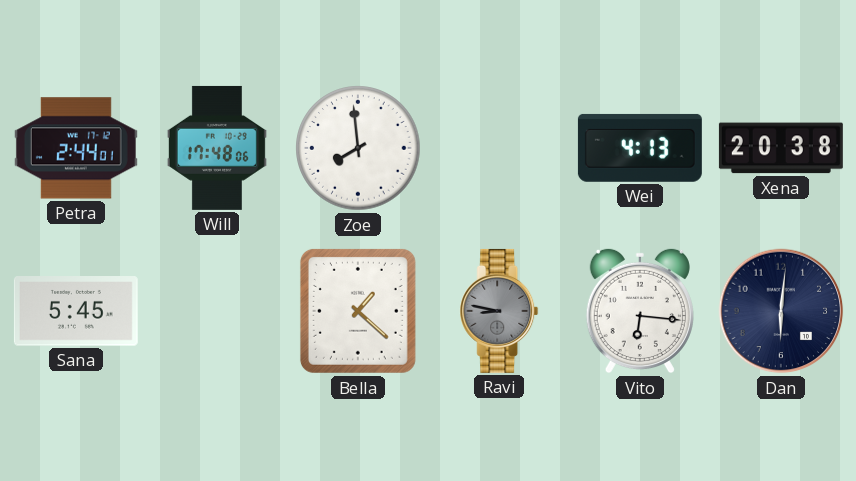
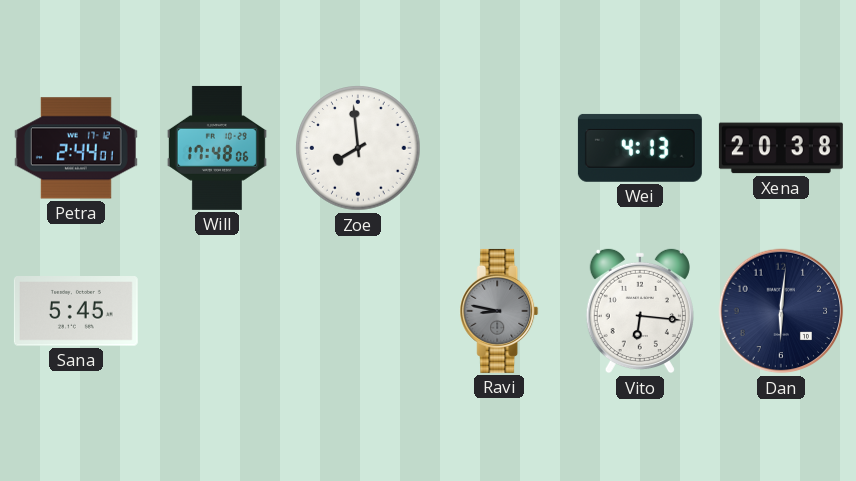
Bella: 1:22 -> none
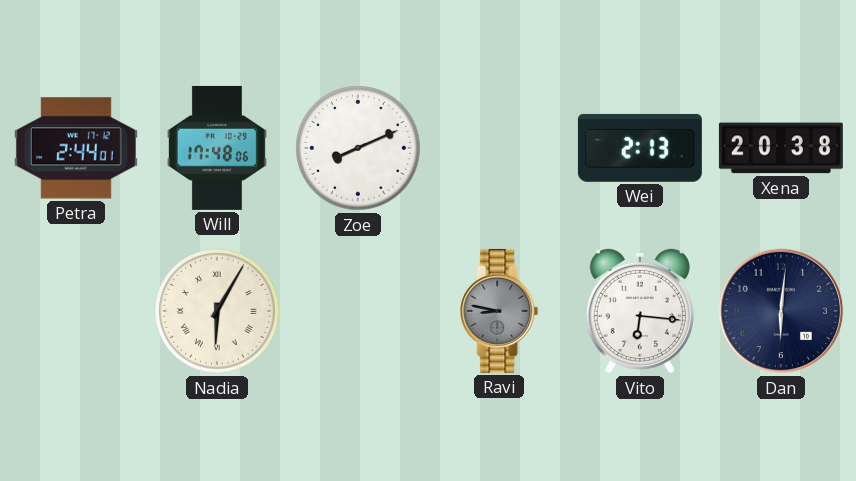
Zoe: 7:59 -> 8:11
Wei: 4:13 -> 2:13
Sana: 5:45 -> none
Nadia: none -> 6:05
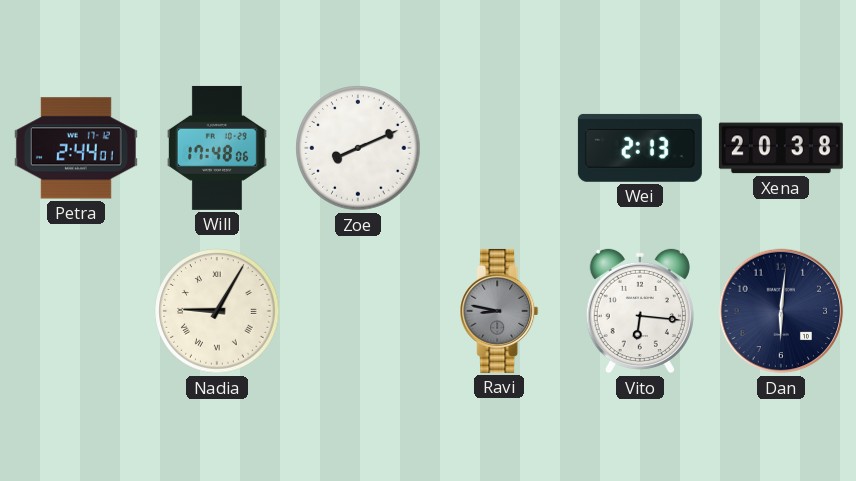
Nadia: 6:05 -> 9:05
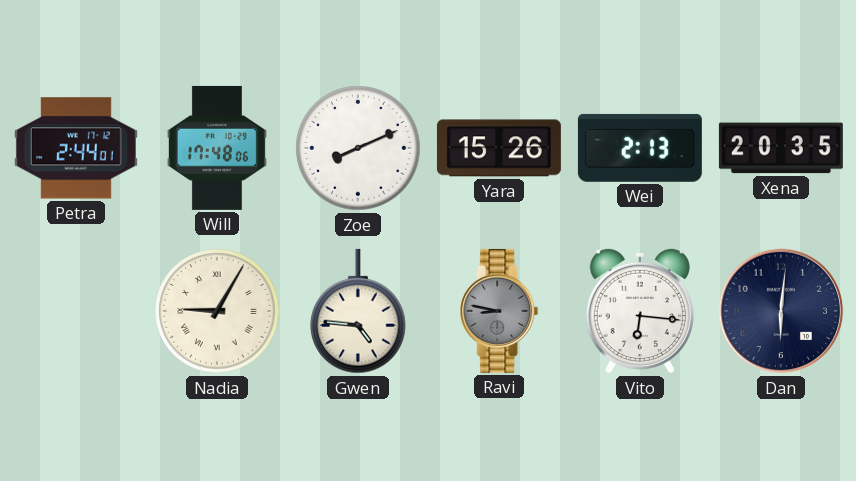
Yara: none -> 15:26
Xena: 20:38 -> 20:35
Gwen: none -> 4:46
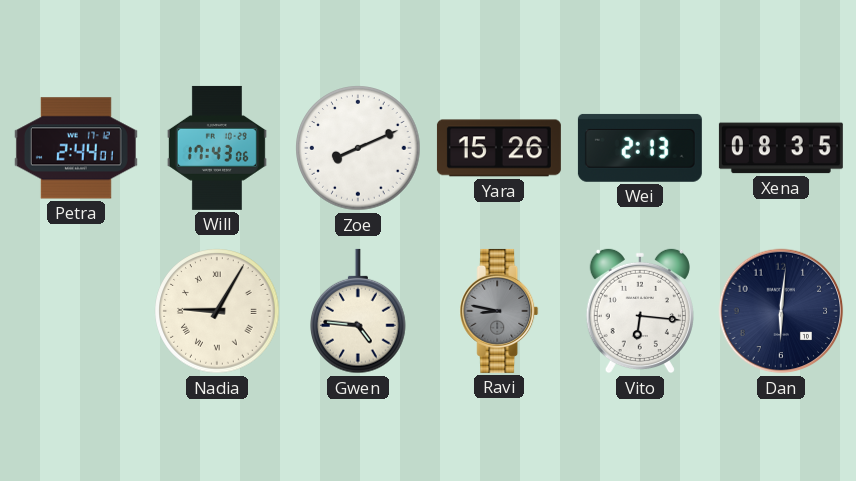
Will: 17:48 -> 17:43
Xena: 20:35 -> 08:35
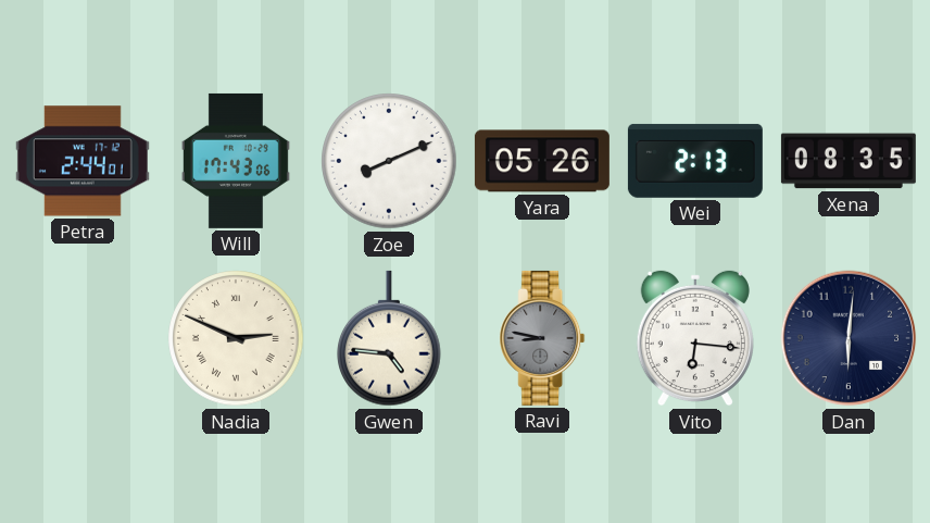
Yara: 15:26 -> 05:26
Nadia: 9:05 -> 2:49
